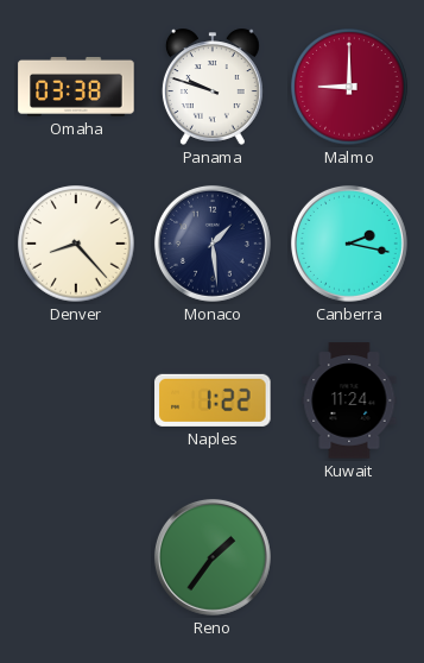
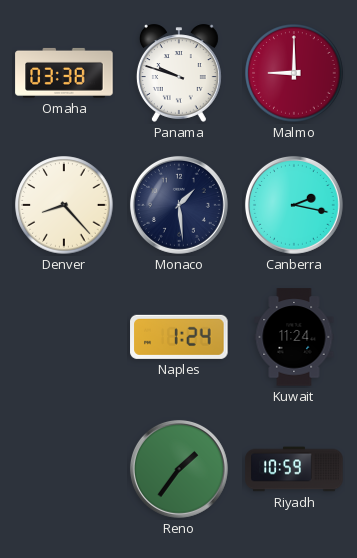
Naples: 1:22 -> 1:24
Riyadh: none -> 10:59
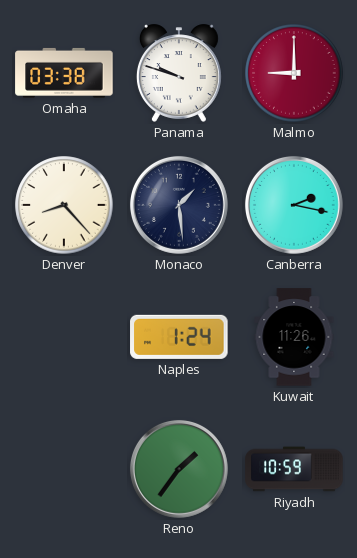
Kuwait: 11:24 -> 11:26
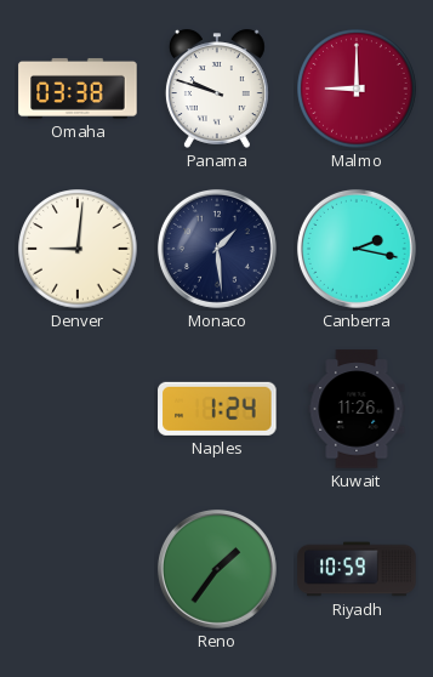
Denver: 8:23 -> 9:01
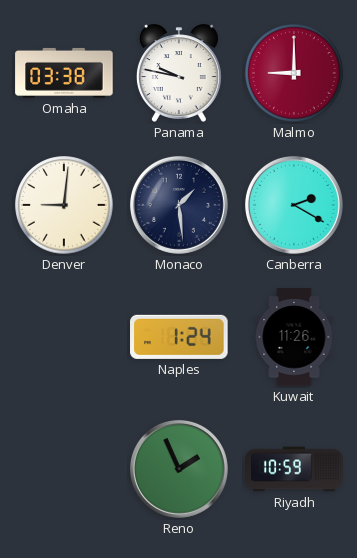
Panama: 9:48 -> 9:47
Canberra: 2:17 -> 2:20
Reno: 1:36 -> 1:56
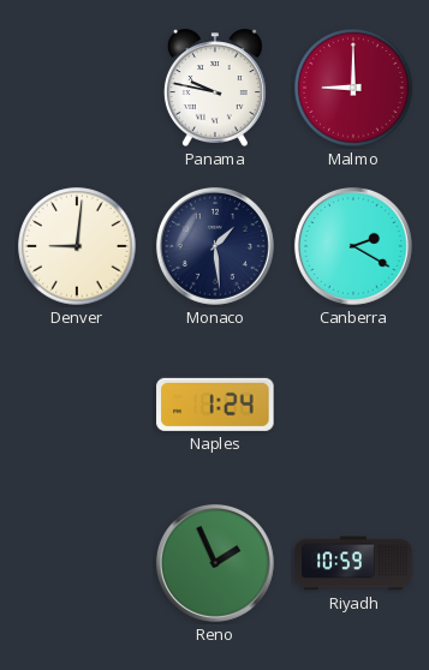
Omaha: 03:38 -> none
Kuwait: 11:26 -> none
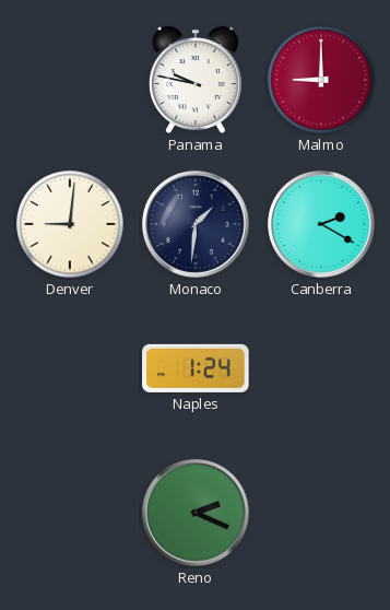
Monaco: 1:29 -> 1:31
Reno: 1:56 -> 2:19
Riyadh: 10:59 -> none
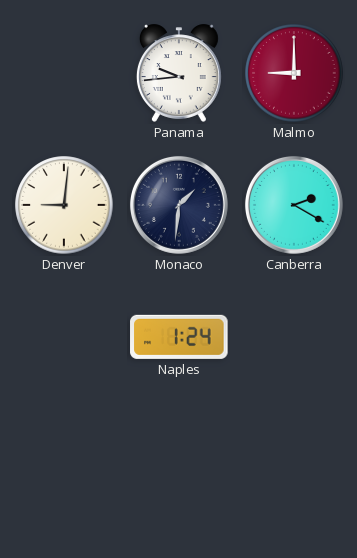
Panama: 9:47 -> 9:44
Reno: 2:19 -> none
